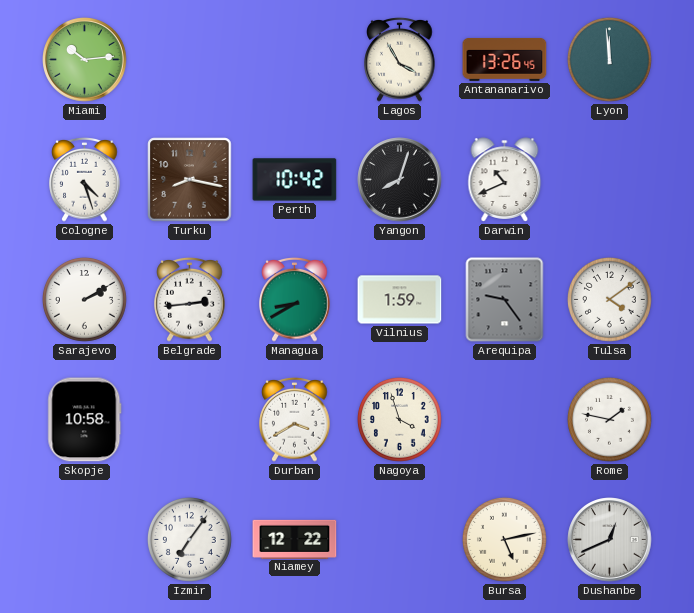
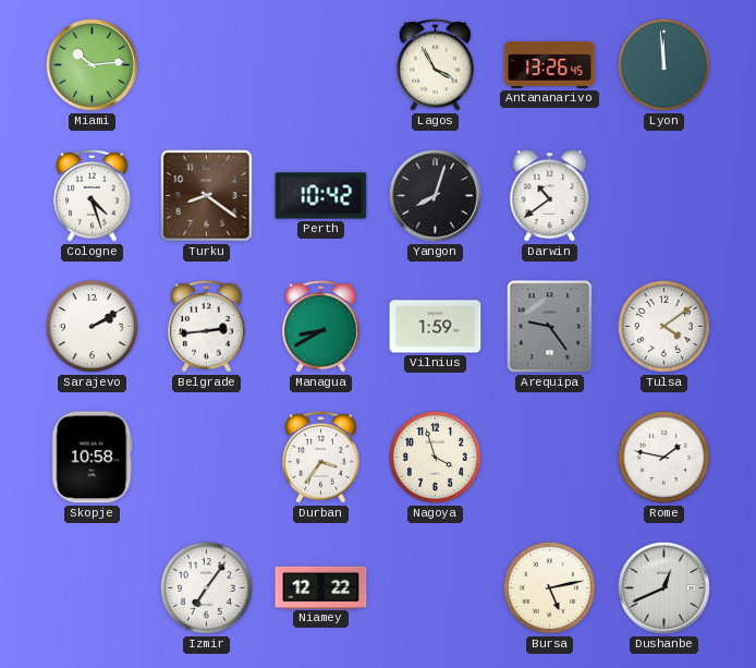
Turku: 8:17 -> 8:21
Darwin: 10:41 -> 10:39
Durban: 3:40 -> 3:36
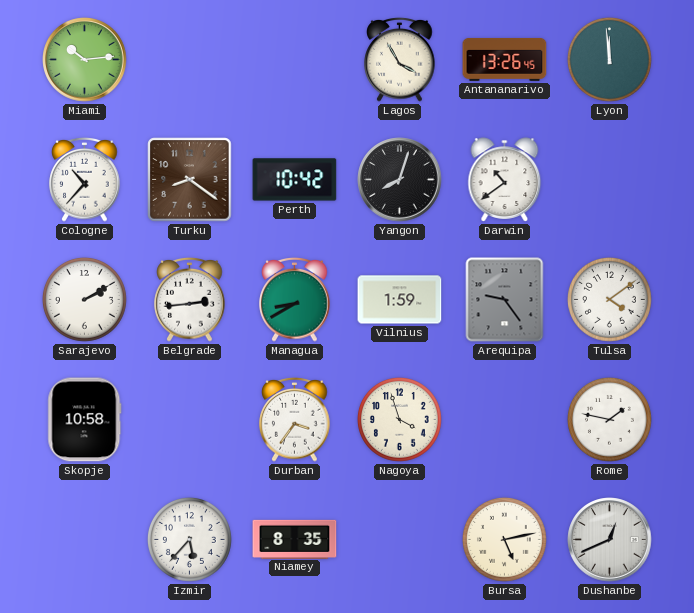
Cologne: 4:27 -> 10:37
Izmir: 7:06 -> 5:37
Niamey: 12:22 -> 8:35
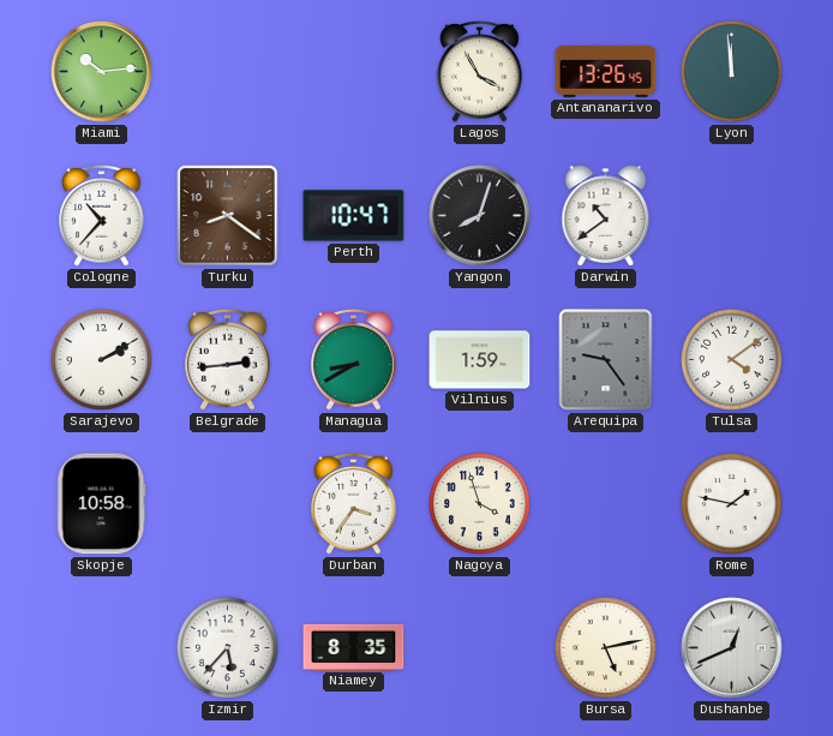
Perth: 10:42 -> 10:47
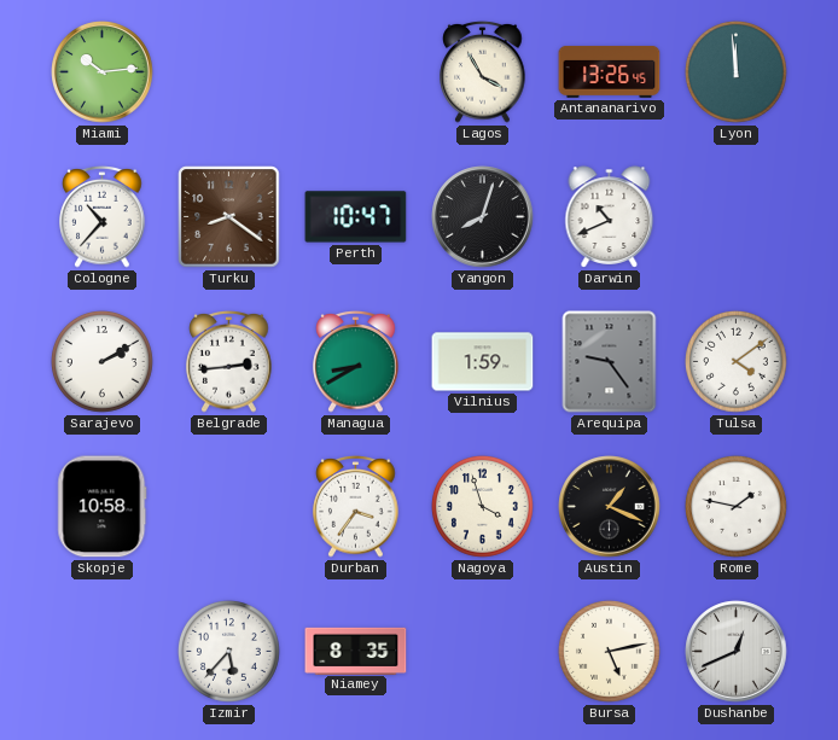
Darwin: 10:39 -> 10:41
Austin: none -> 1:19
